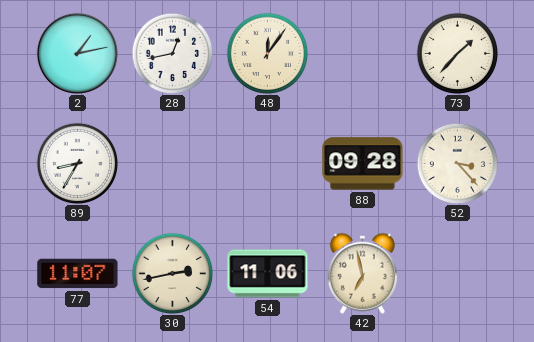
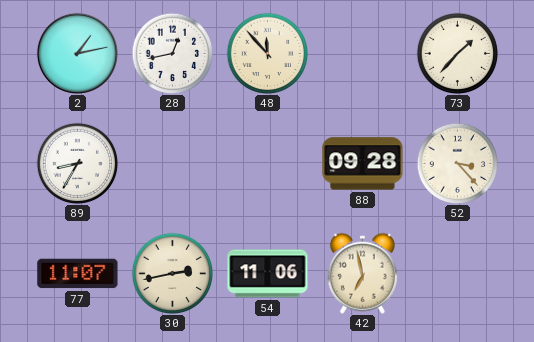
48: 12:06 -> 11:53
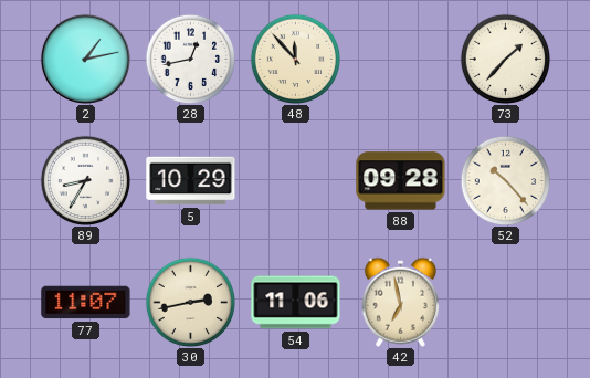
5: none -> 10:29
52: 3:23 -> 10:23
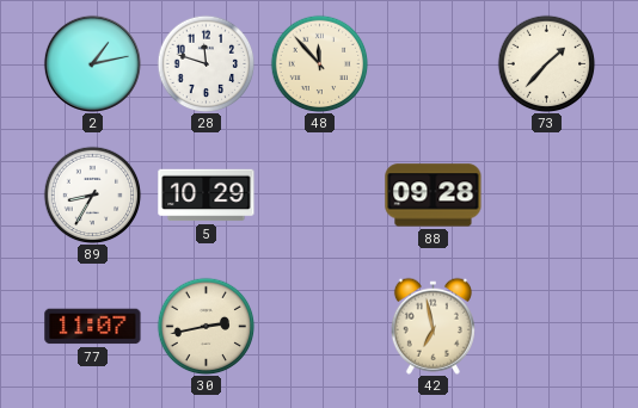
28: 12:43 -> 11:48
52: 10:23 -> none
54: 11:06 -> none
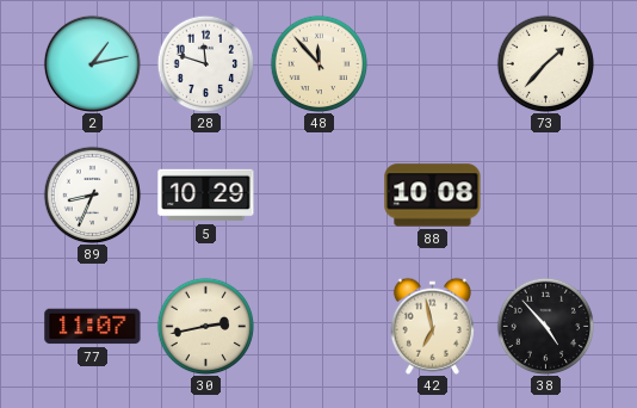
89: 8:35 -> 8:34
88: 09:28 -> 10:08
38: none -> 4:53
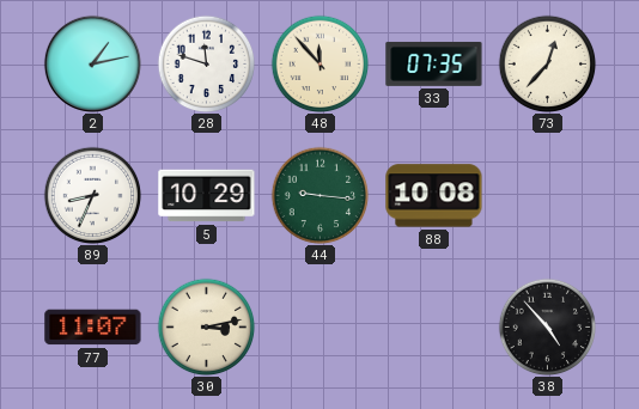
33: none -> 07:35
73: 1:37 -> 12:37
44: none -> 9:16
30: 2:43 -> 3:13
42: 6:58 -> none
